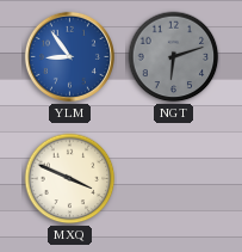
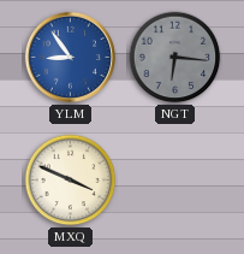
NGT: 6:12 -> 6:16
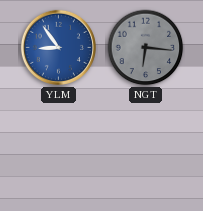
MXQ: 3:49 -> none
